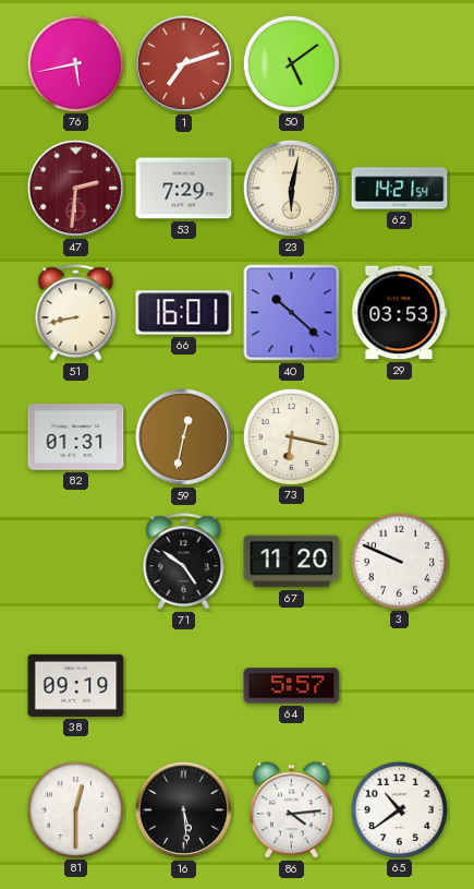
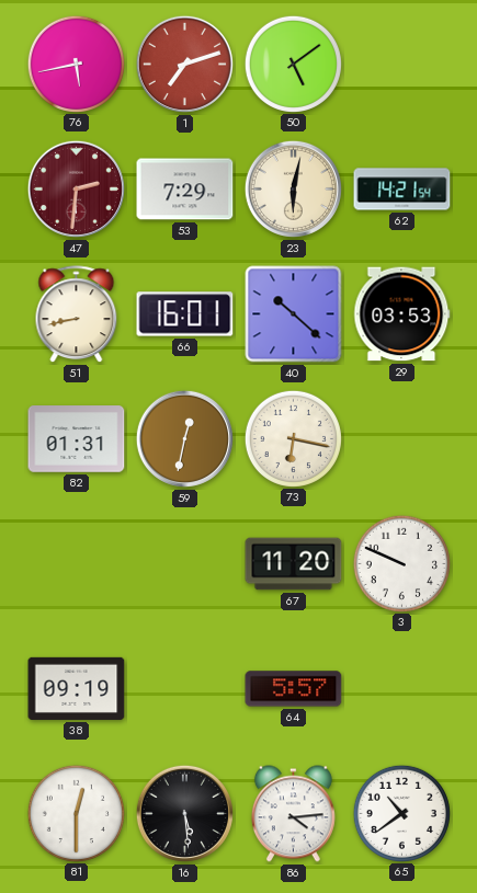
71: 4:51 -> none
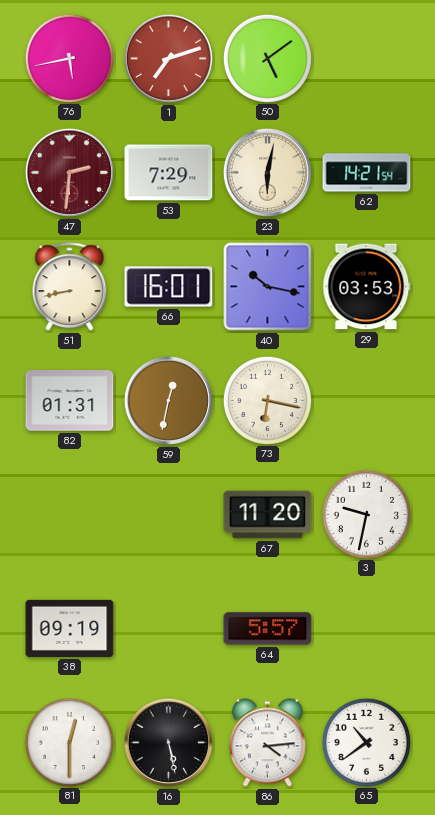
40: 10:22 -> 10:17
3: 9:49 -> 9:32
16: 5:29 -> 5:28
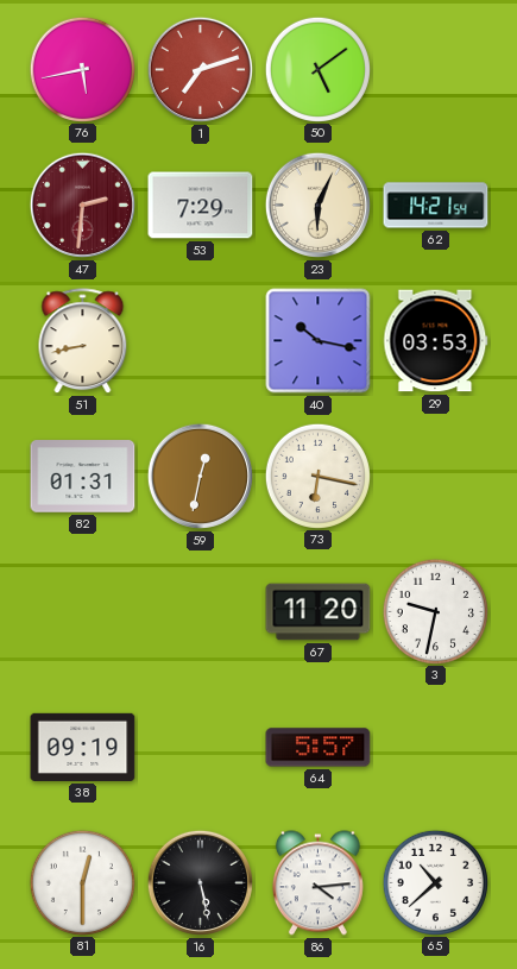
23: 6:02 -> 6:04
66: 16:01 -> none
65: 10:39 -> 10:38
